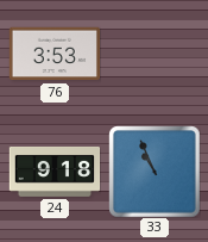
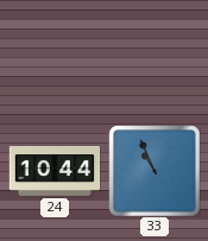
76: 3:53 -> none
24: 9:18 -> 10:44
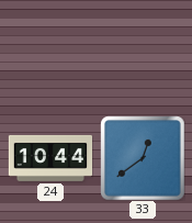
33: 10:56 -> 12:39
